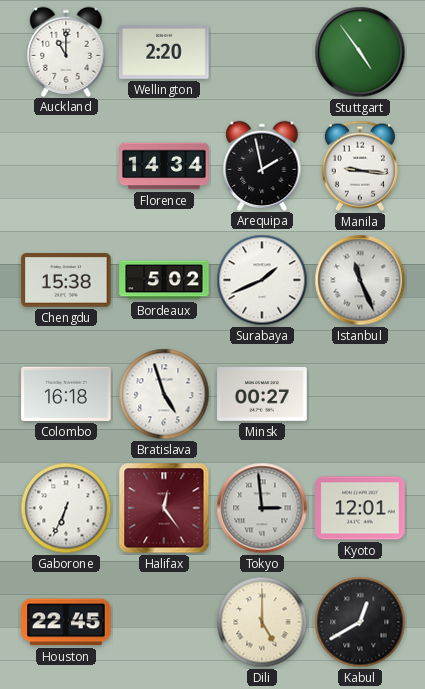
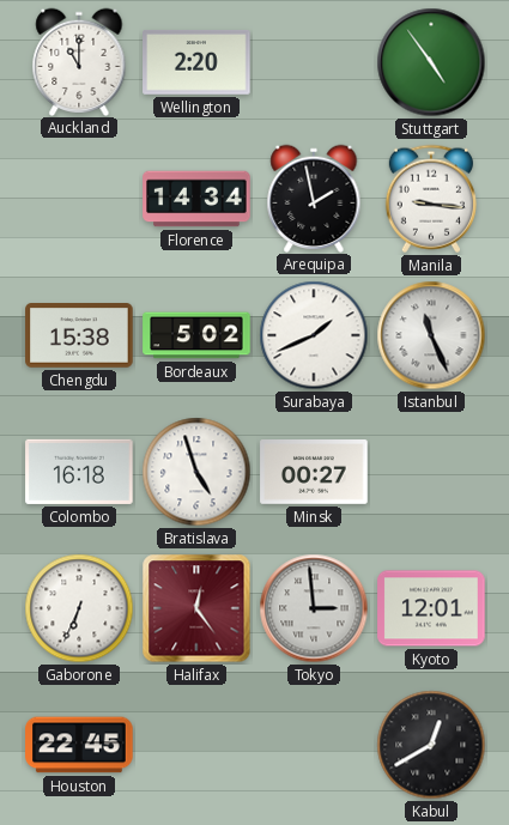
Dili: 5:00 -> none
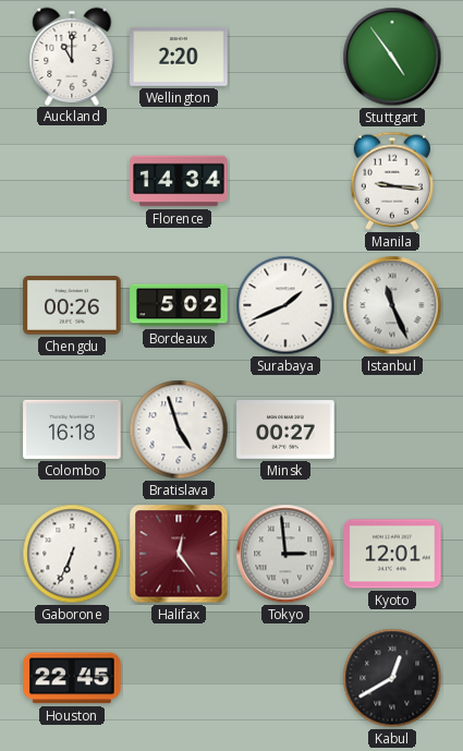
Arequipa: 1:58 -> none
Chengdu: 15:38 -> 00:26
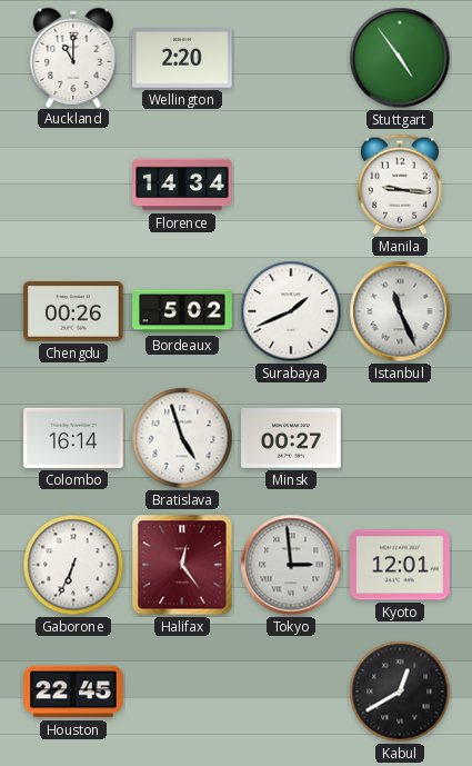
Colombo: 16:18 -> 16:14
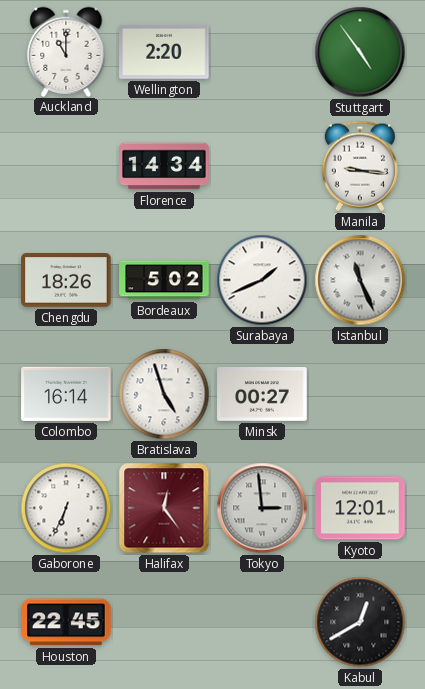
Chengdu: 00:26 -> 18:26
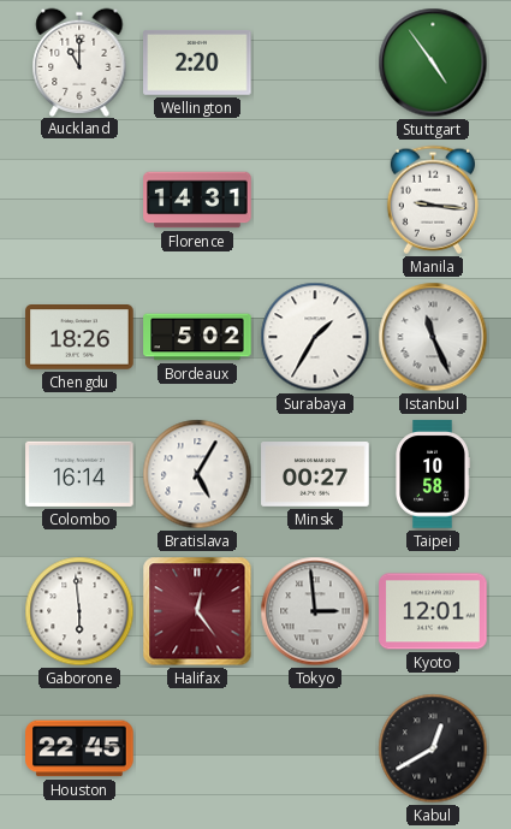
Florence: 14:34 -> 14:31
Surabaya: 1:41 -> 1:35
Bratislava: 4:57 -> 5:05
Taipei: none -> 10:58
Gaborone: 6:34 -> 5:59
